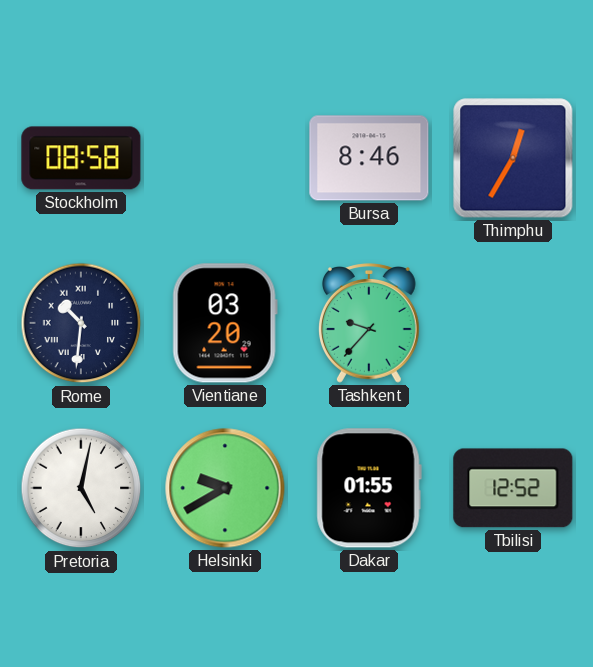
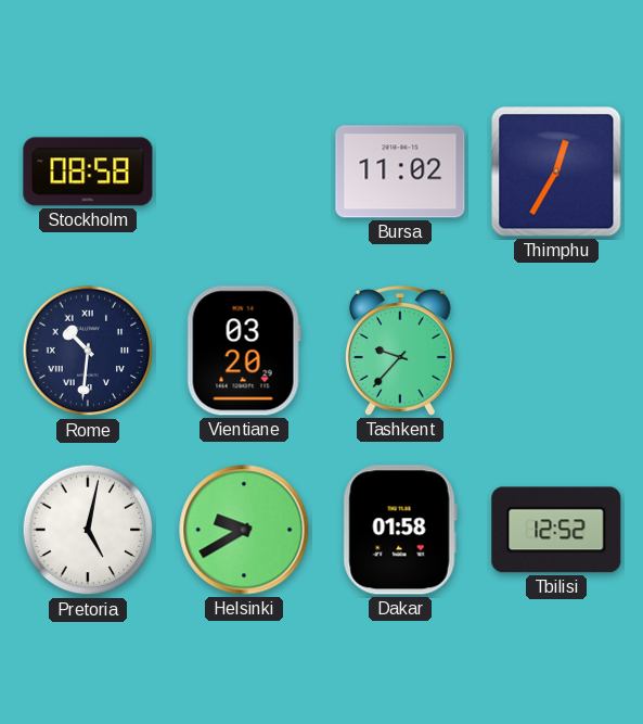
Bursa: 8:46 -> 11:02
Dakar: 01:55 -> 01:58
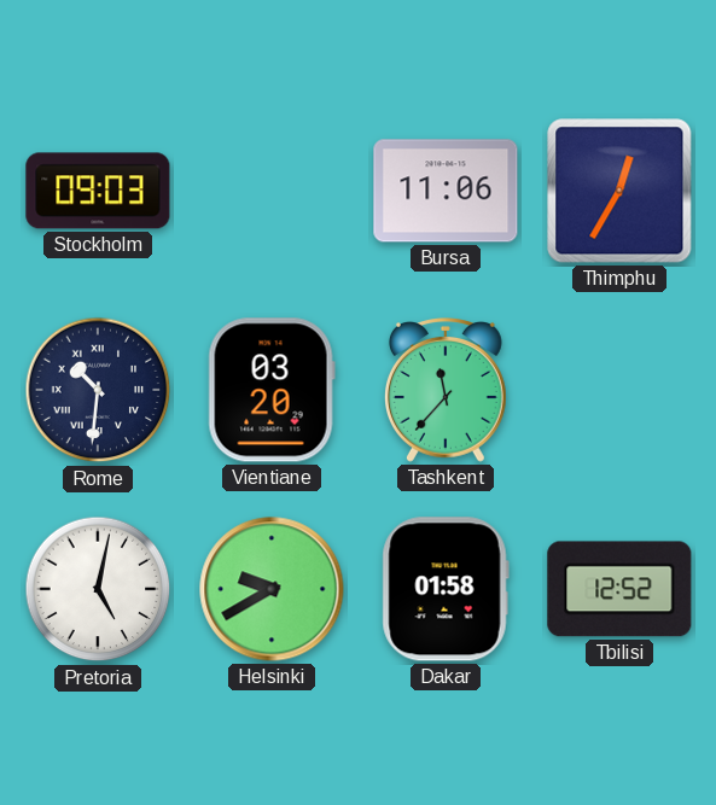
Stockholm: 08:58 -> 09:03
Bursa: 11:02 -> 11:06
Tashkent: 9:37 -> 11:37
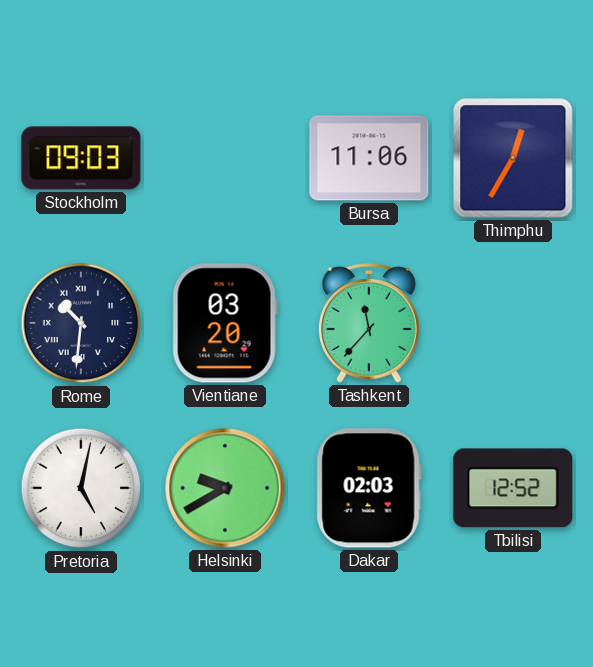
Dakar: 01:58 -> 02:03
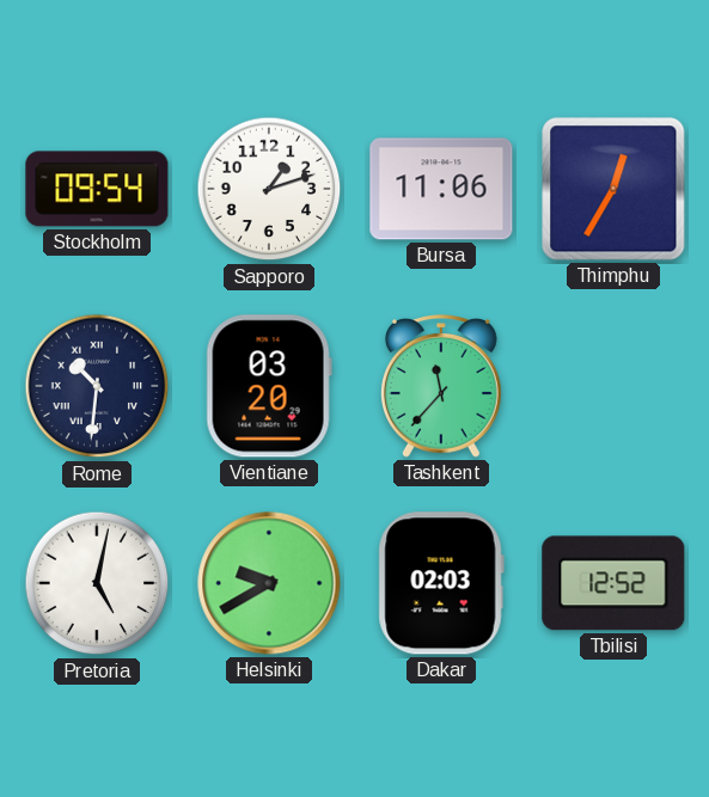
Stockholm: 09:03 -> 09:54
Sapporo: none -> 1:12
